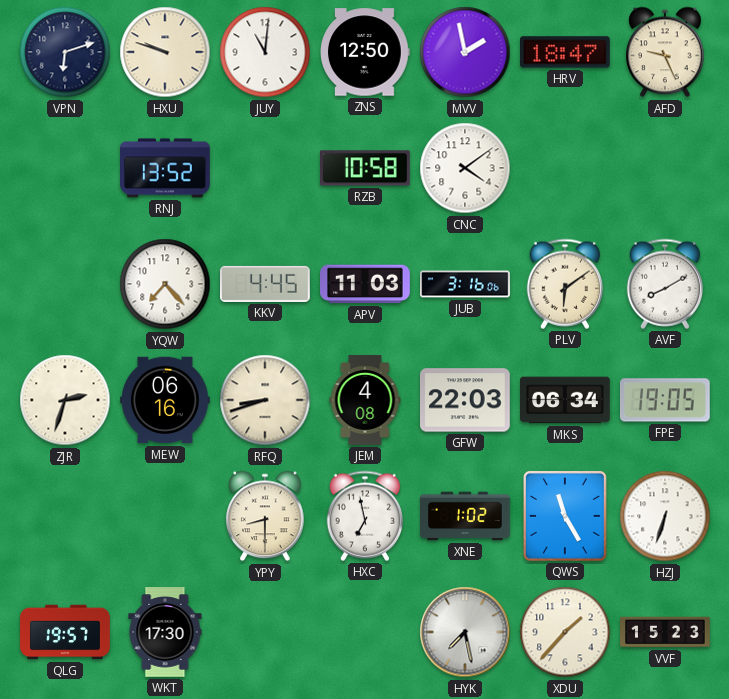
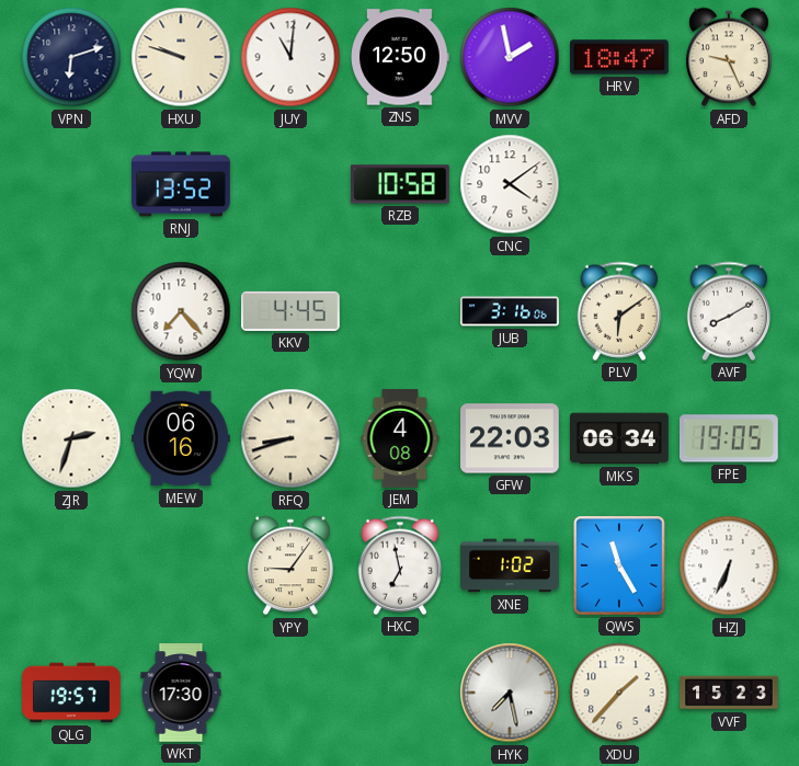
APV: 11:03 -> none
YPY: 8:30 -> 9:06
HZJ: 6:33 -> 6:34
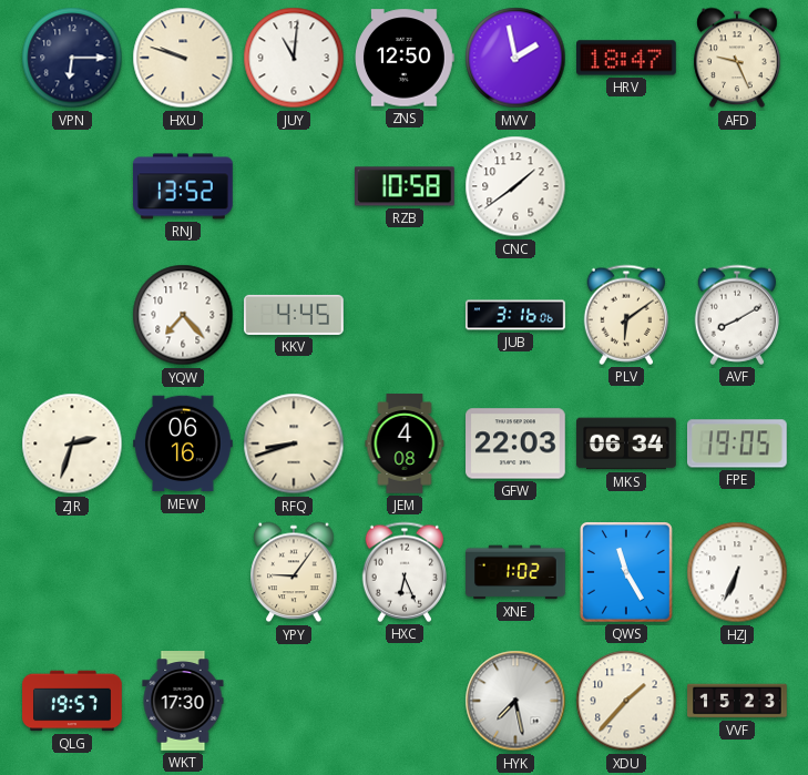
VPN: 6:12 -> 6:15
CNC: 4:09 -> 1:39
HXC: 6:58 -> 6:26
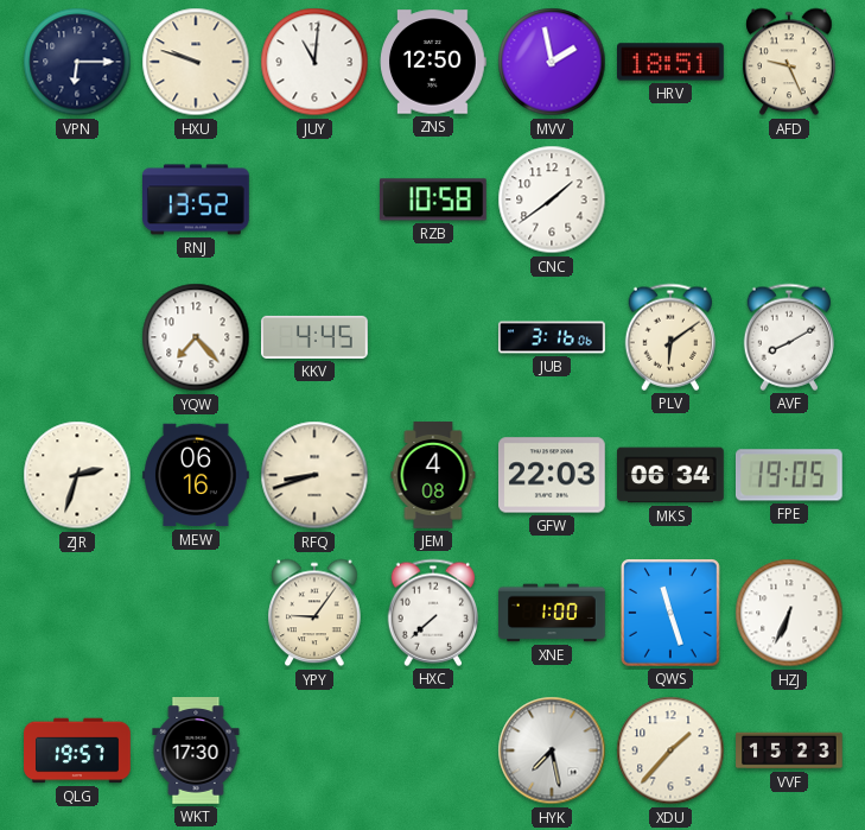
HRV: 18:47 -> 18:51
HXC: 6:26 -> 7:38
XNE: 1:02 -> 1:00
QWS: 11:25 -> 11:27
